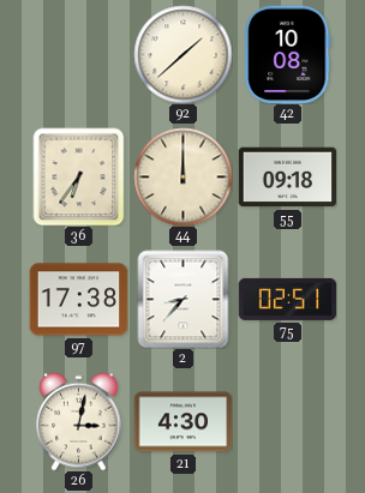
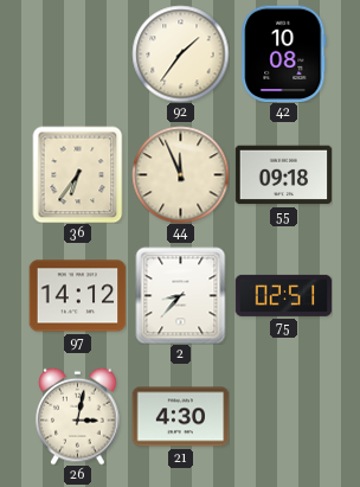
92: 1:38 -> 1:36
44: 12:00 -> 11:56
97: 17:38 -> 14:12
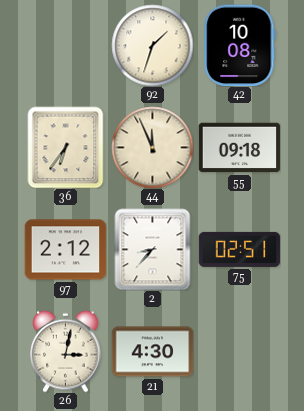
92: 1:36 -> 1:33
97: 14:12 -> 2:12
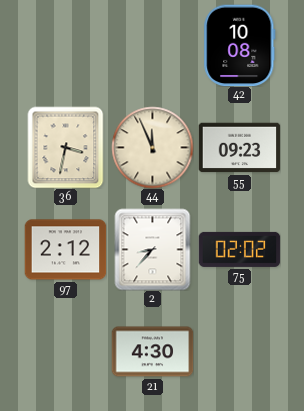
92: 1:33 -> none
36: 6:36 -> 3:32
55: 09:18 -> 09:23
75: 02:51 -> 02:02
26: 3:02 -> none
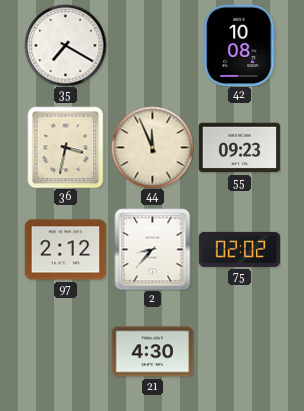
35: none -> 7:20
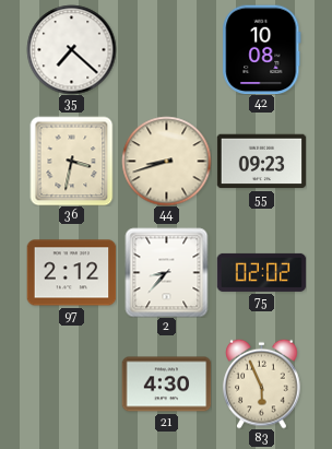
35: 7:20 -> 7:22
44: 11:56 -> 8:42
83: none -> 5:56
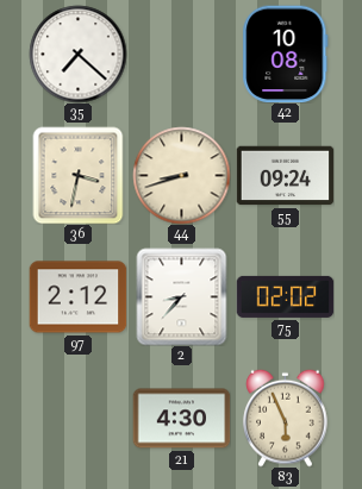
55: 09:23 -> 09:24
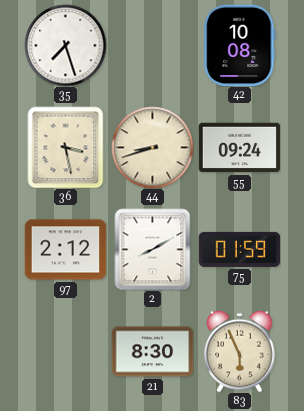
35: 7:22 -> 7:27
36: 3:32 -> 3:28
2: 8:37 -> 8:10
75: 02:02 -> 01:59
21: 4:30 -> 8:30
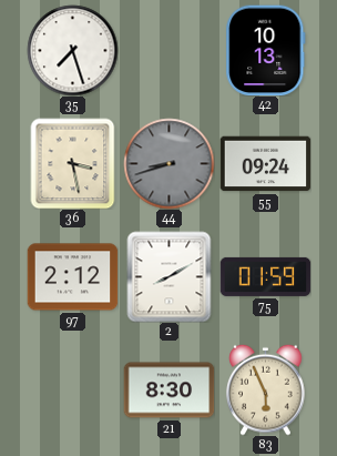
42: 10:08 -> 10:13
44 dial: cream -> grey
